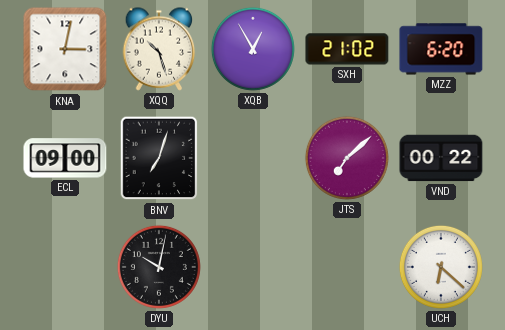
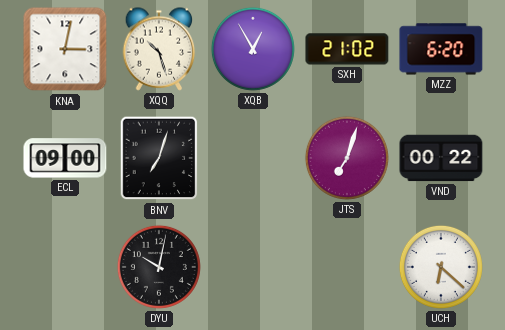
JTS: 7:08 -> 7:03
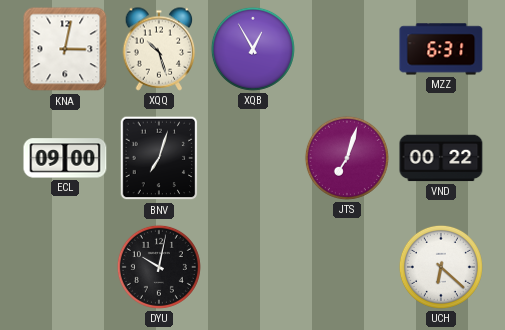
SXH: 21:02 -> none
MZZ: 6:20 -> 6:31
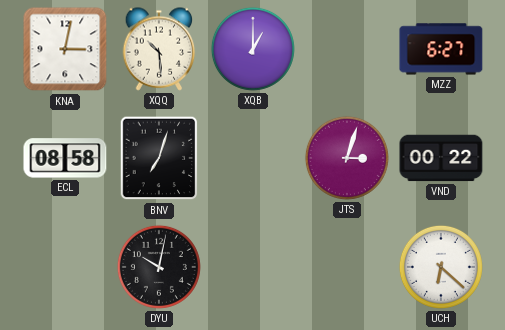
XQQ: 10:27 -> 10:29
XQB: 12:55 -> 1:00
MZZ: 6:31 -> 6:27
ECL: 09:00 -> 08:58
JTS: 7:03 -> 3:03
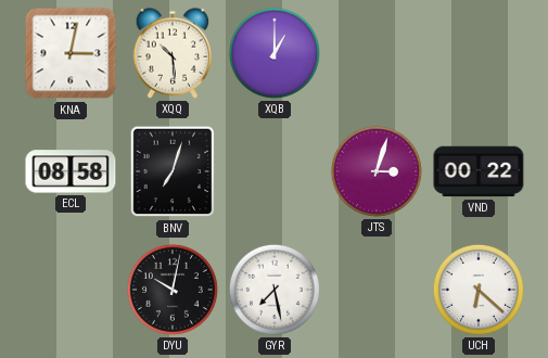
MZZ: 6:27 -> none
GYR: none -> 7:28
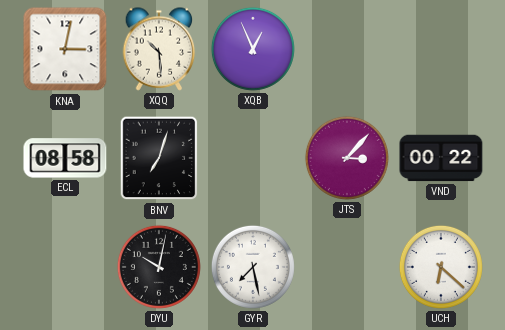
XQB: 1:00 -> 12:56
JTS: 3:03 -> 3:07
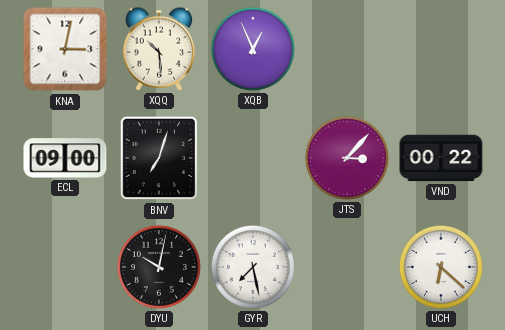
ECL: 08:58 -> 09:00
